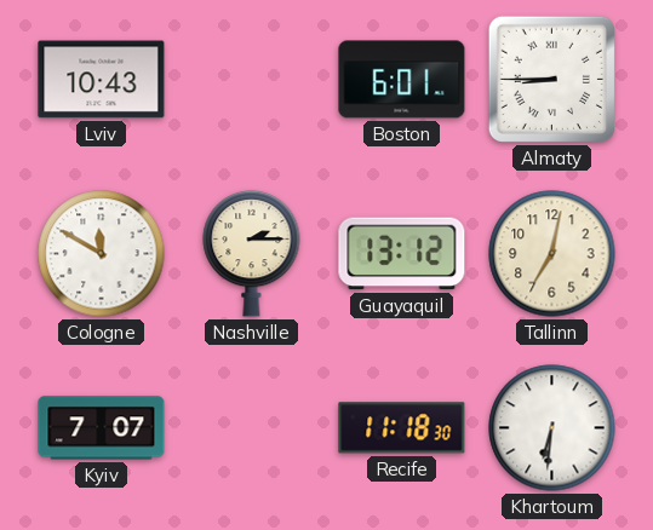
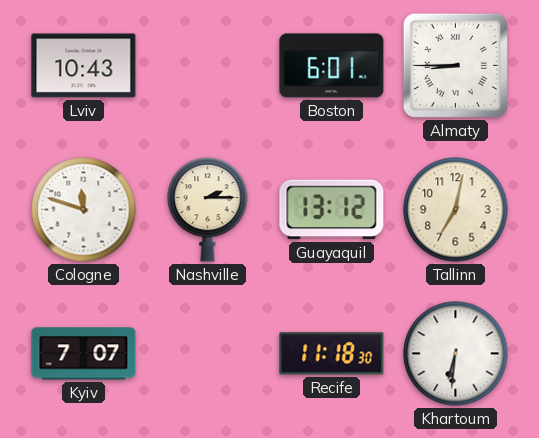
Cologne: 11:50 -> 11:48
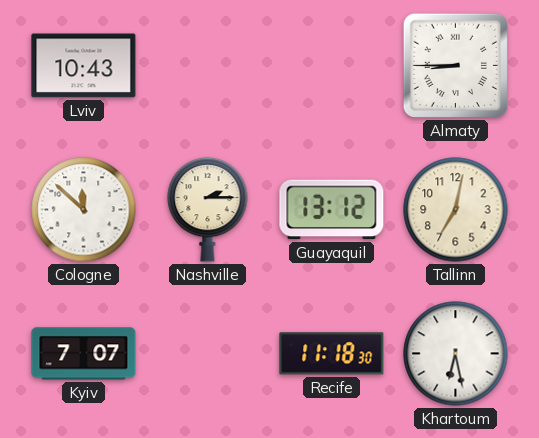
Boston: 6:01 -> none
Cologne: 11:48 -> 11:52
Khartoum: 6:31 -> 6:28
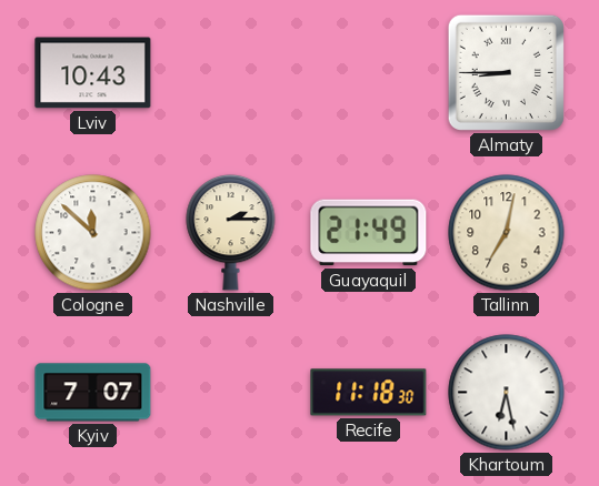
Guayaquil: 13:12 -> 21:49
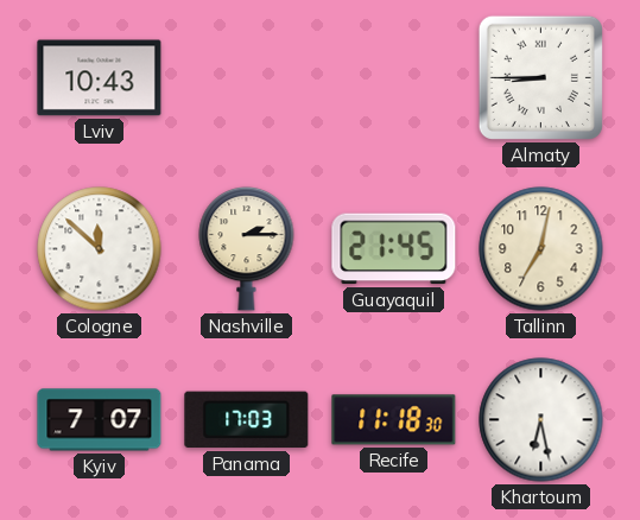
Guayaquil: 21:49 -> 21:45
Panama: none -> 17:03
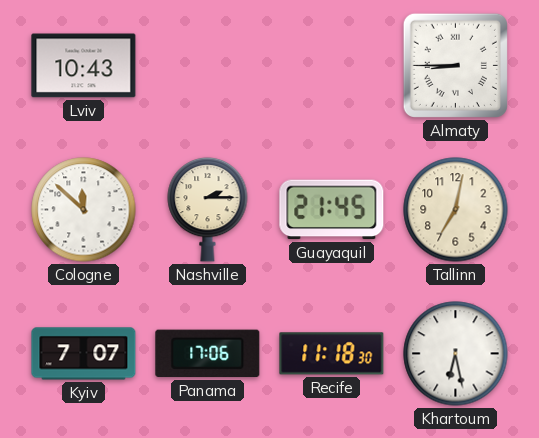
Panama: 17:03 -> 17:06
